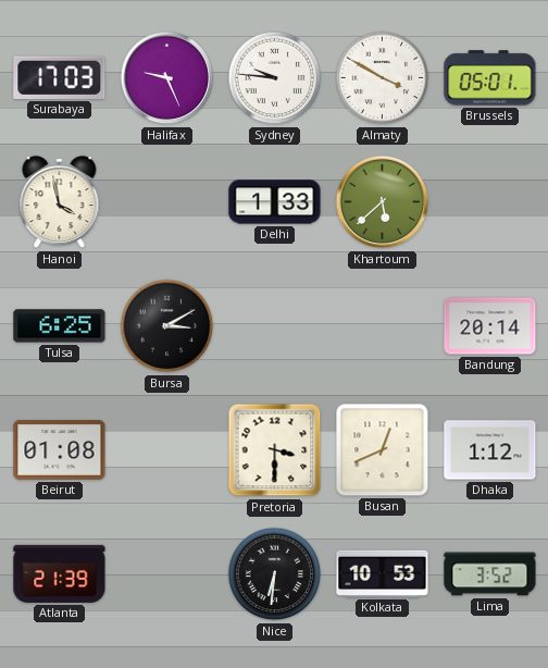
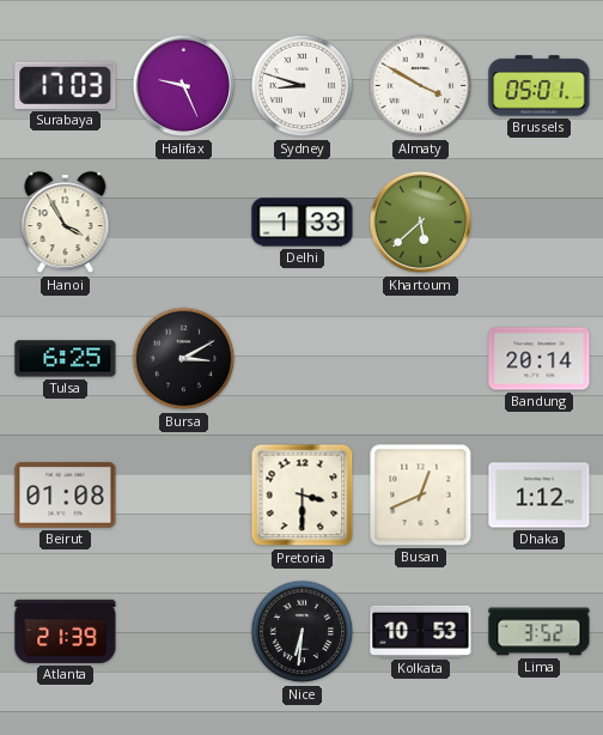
Sydney: 9:46 -> 8:48
Hanoi: 3:58 -> 3:55
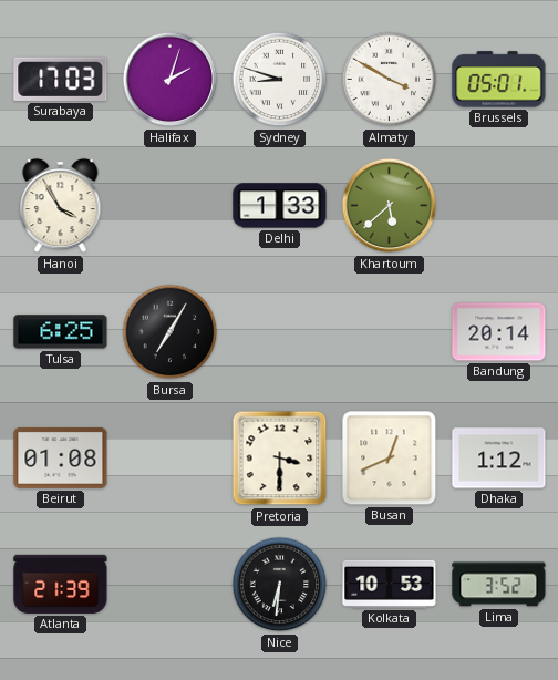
Halifax: 9:26 -> 2:03
Bursa: 3:10 -> 7:05
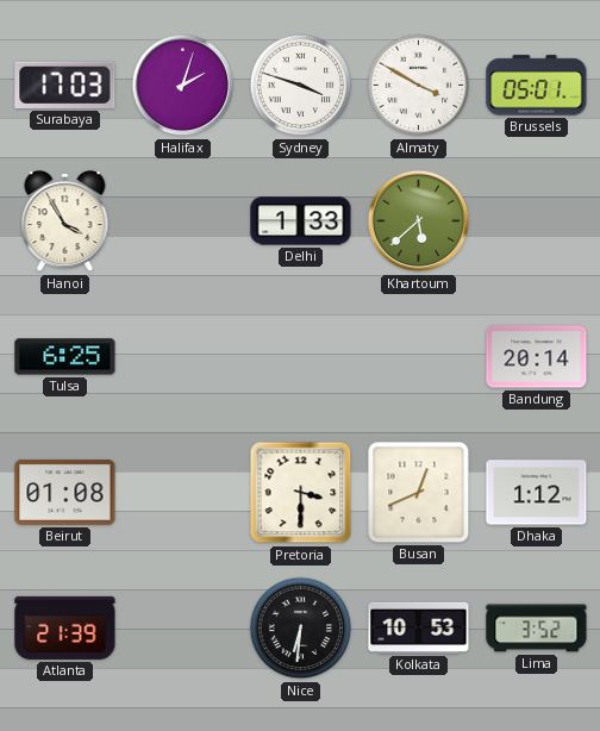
Sydney: 8:48 -> 3:48
Bursa: 7:05 -> none
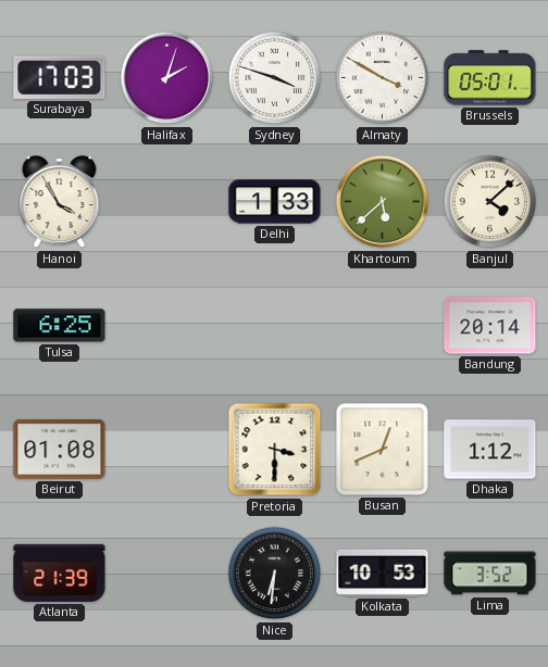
Banjul: none -> 4:08
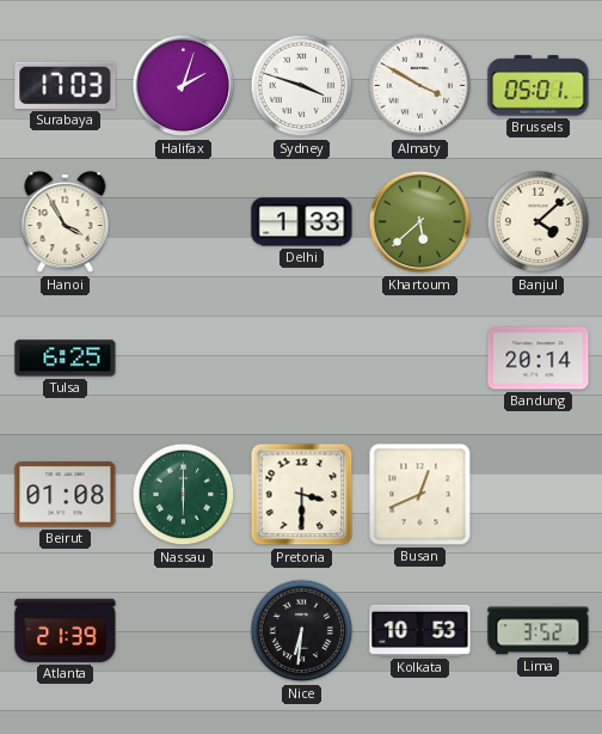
Nassau: none -> 6:00
Dhaka: 1:12 -> none
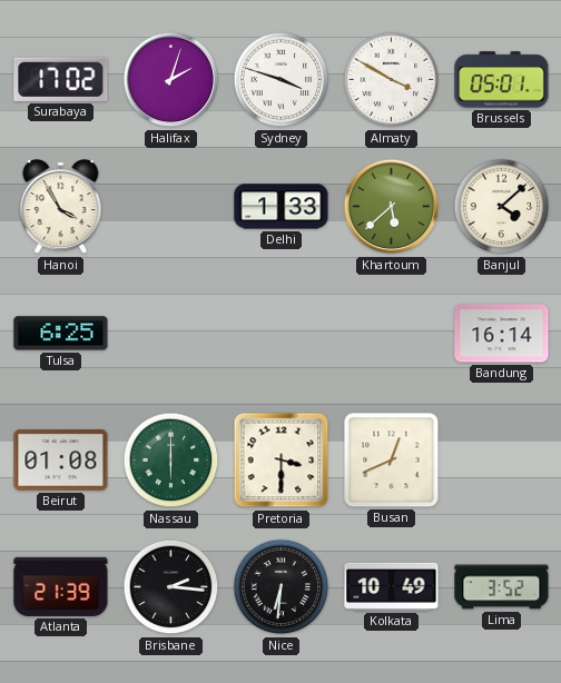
Surabaya: 17:03 -> 17:02
Bandung: 20:14 -> 16:14
Brisbane: none -> 2:16
Kolkata: 10:53 -> 10:49
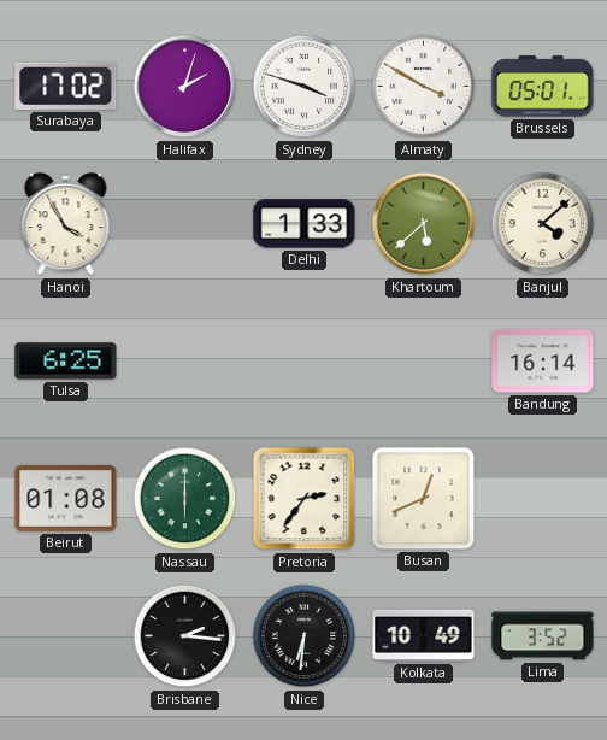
Pretoria: 3:30 -> 2:36
Atlanta: 21:39 -> none
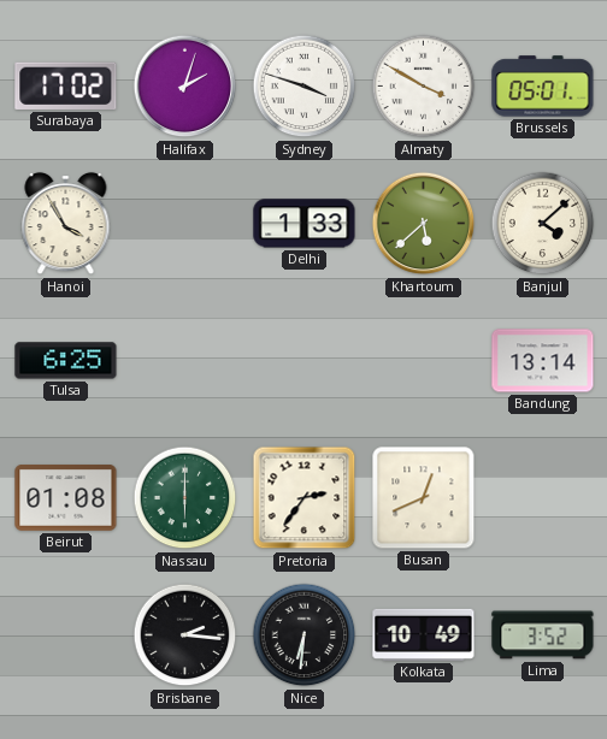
Bandung: 16:14 -> 13:14
